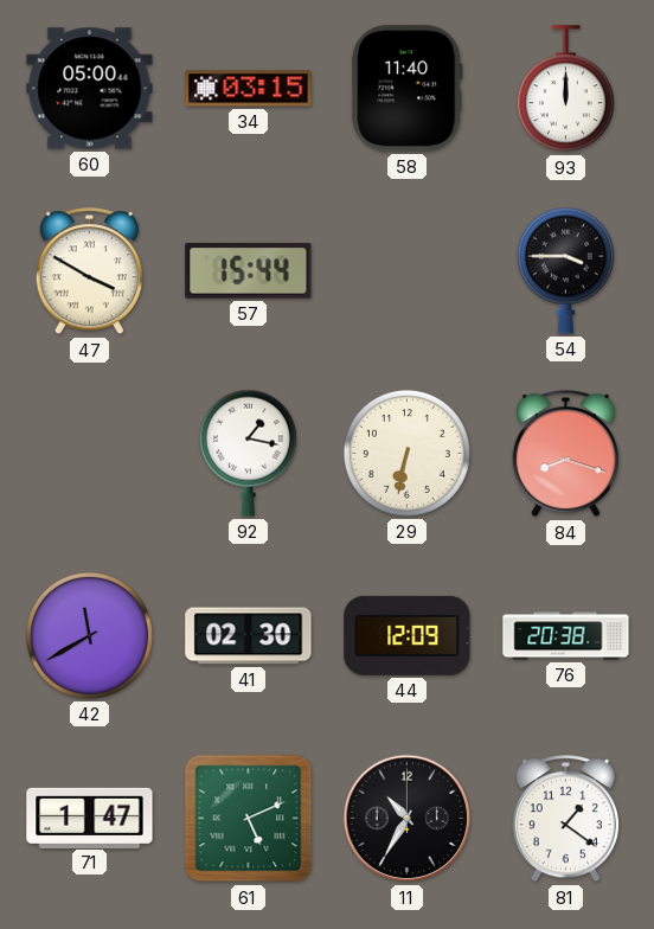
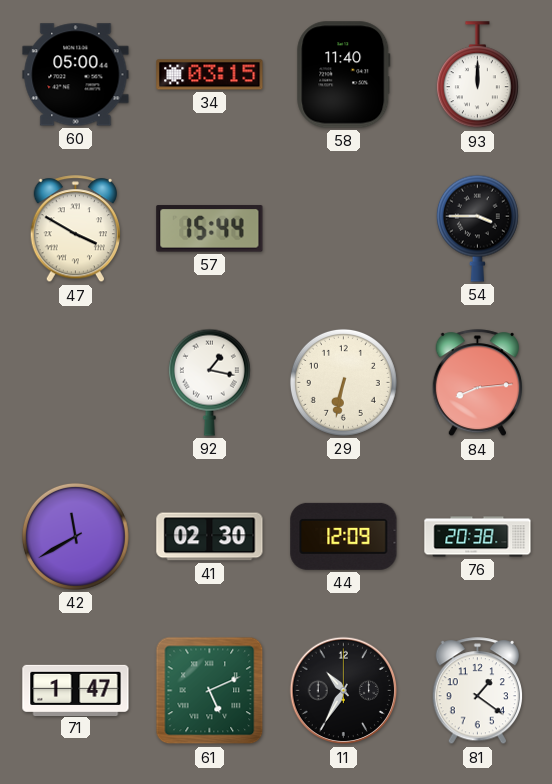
84: 8:18 -> 8:14
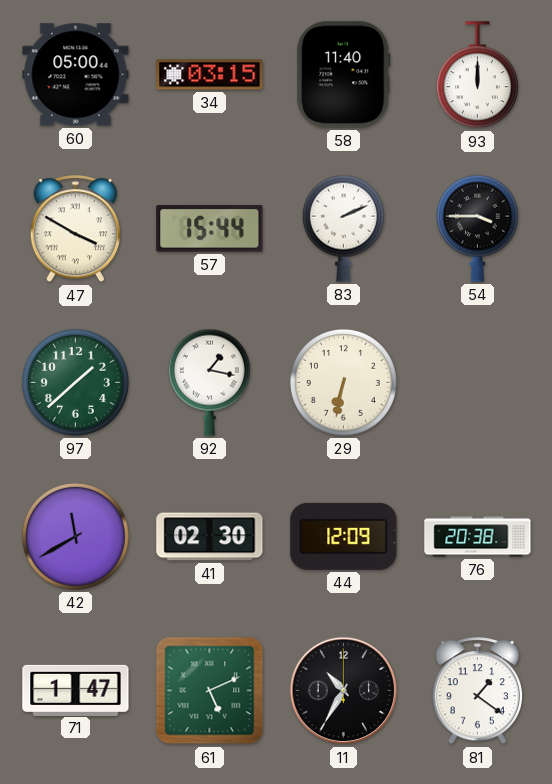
83: none -> 2:11
97: none -> 1:38
84: 8:14 -> none
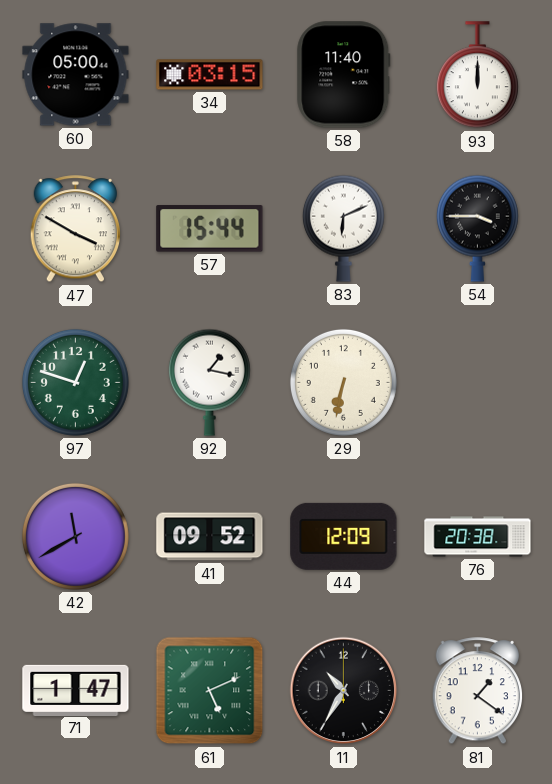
83: 2:11 -> 6:11
97: 1:38 -> 12:48
41: 02:30 -> 09:52
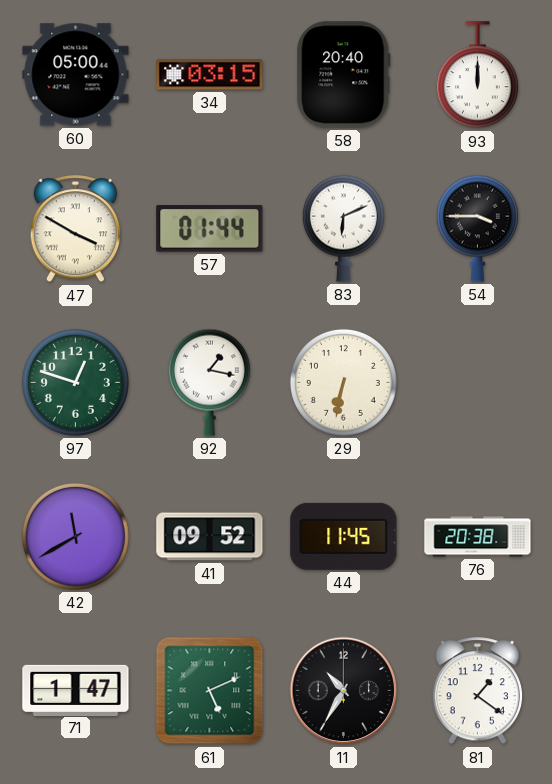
58: 11:40 -> 20:40
57: 15:44 -> 01:44
44: 12:09 -> 11:45
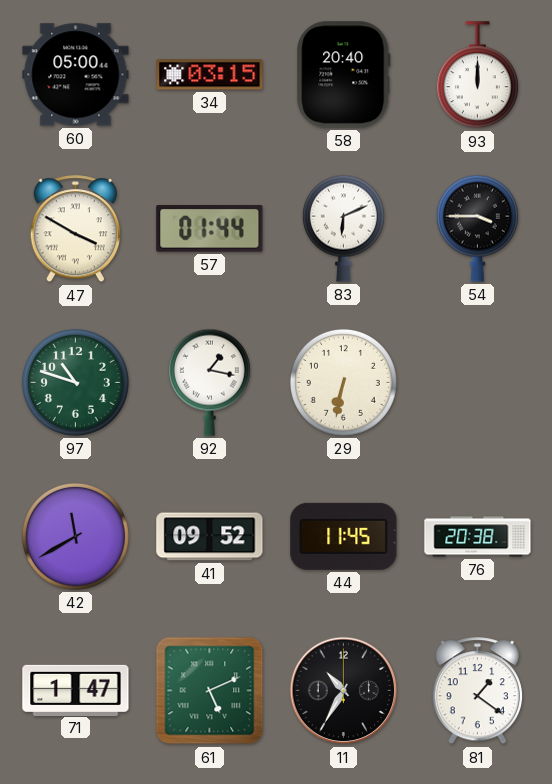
97: 12:48 -> 10:48
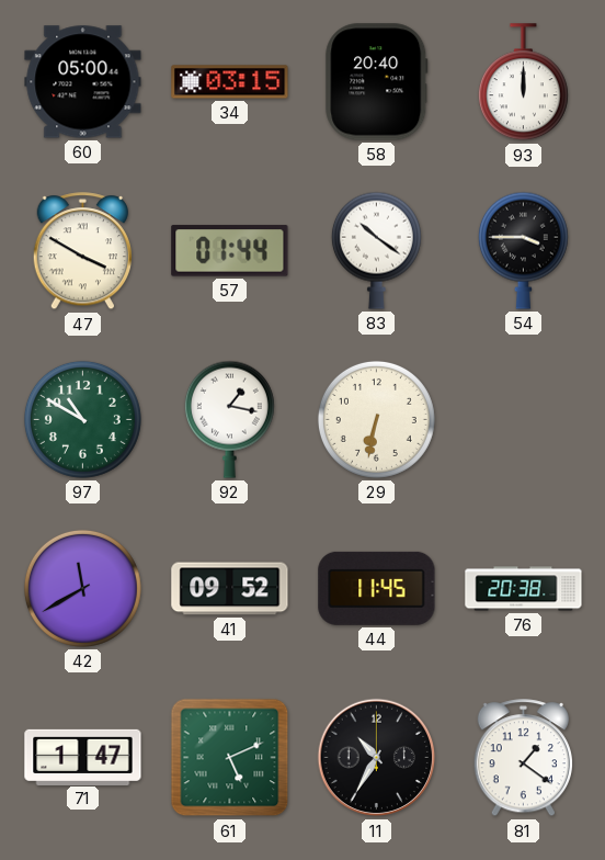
83: 6:11 -> 10:21
97: 10:48 -> 10:50
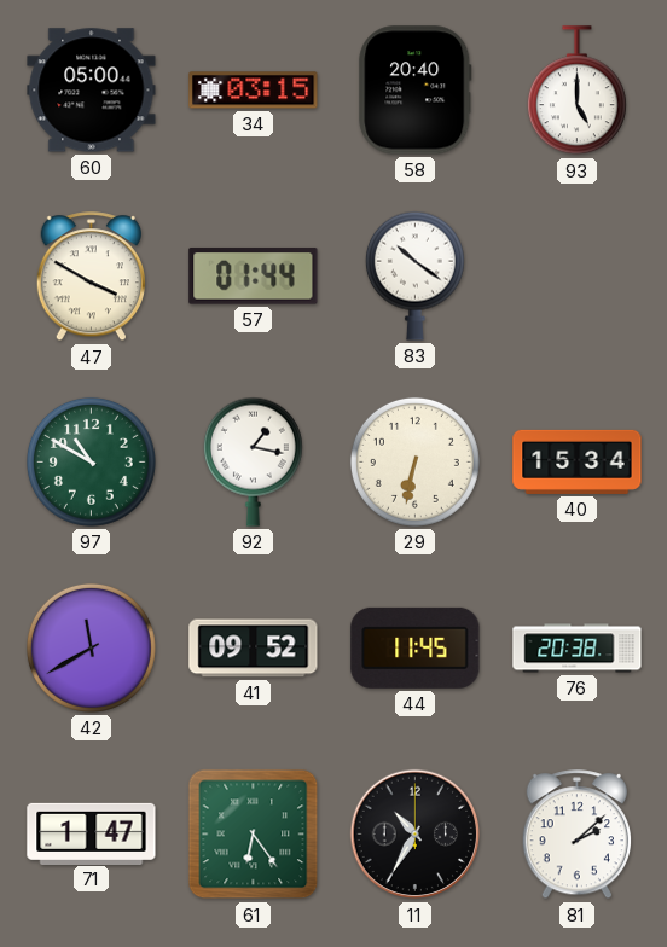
93: 12:00 -> 5:00
54: 3:45 -> none
40: none -> 15:34
61: 5:11 -> 6:24
81: 1:21 -> 2:08
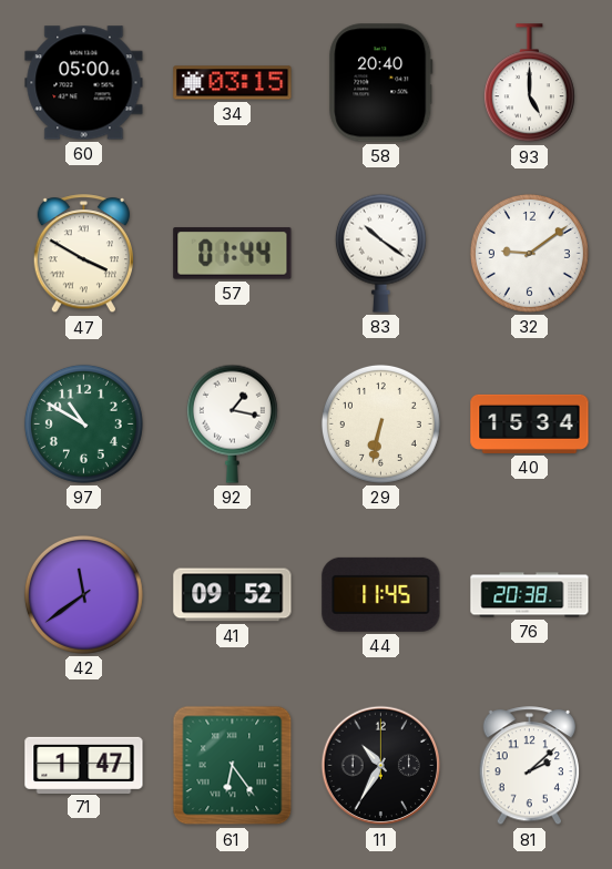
32: none -> 9:09
42: 11:40 -> 11:39
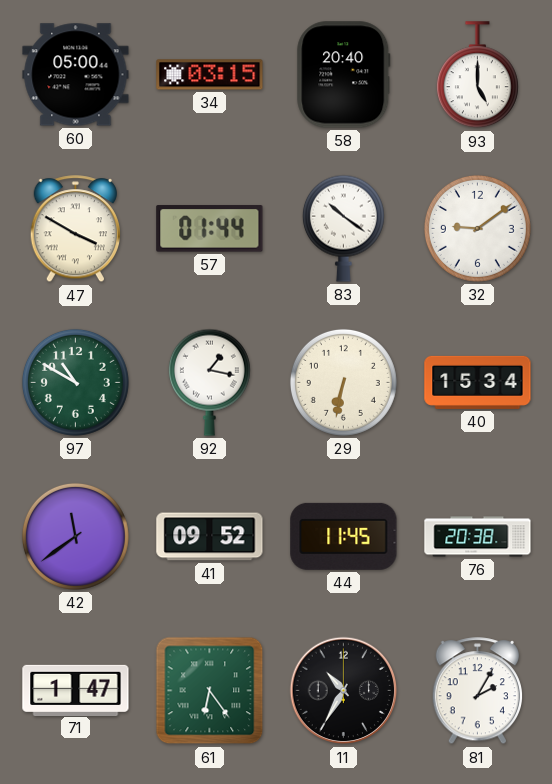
81: 2:08 -> 2:05
